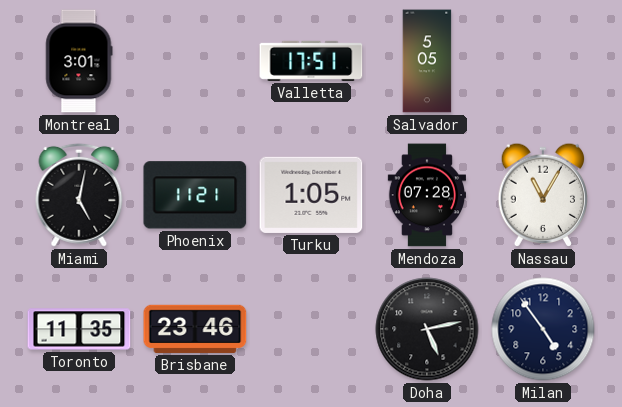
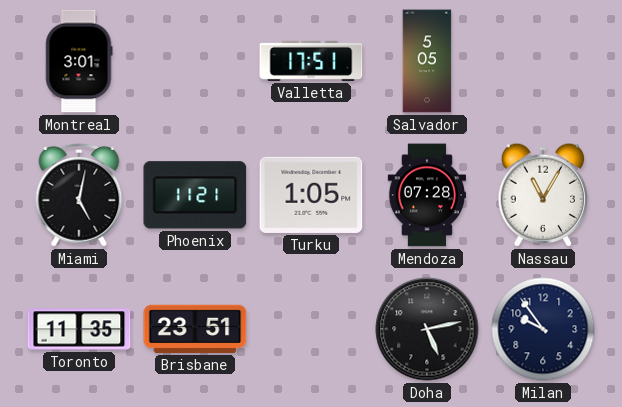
Brisbane: 23:46 -> 23:51
Milan: 4:54 -> 9:54
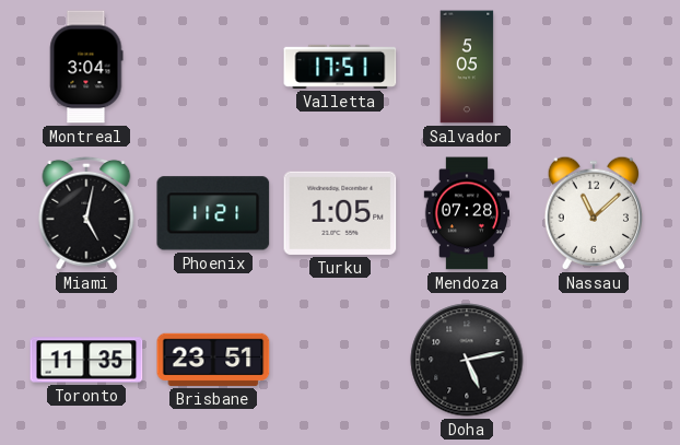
Montreal: 3:01 -> 3:04
Nassau: 11:05 -> 11:08
Milan: 9:54 -> none
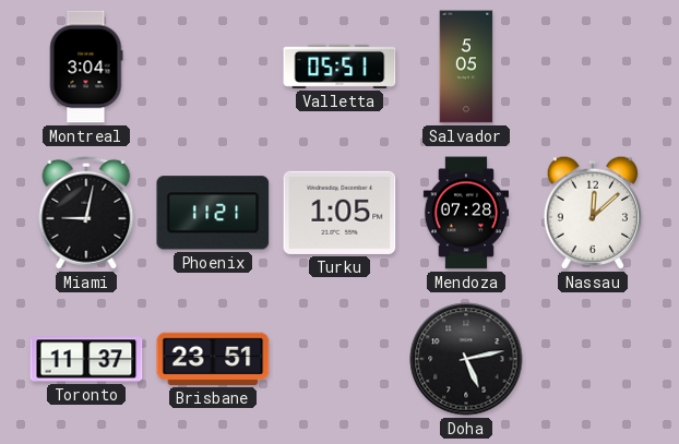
Valletta: 17:51 -> 05:51
Miami: 5:02 -> 9:02
Nassau: 11:08 -> 12:08
Toronto: 11:35 -> 11:37
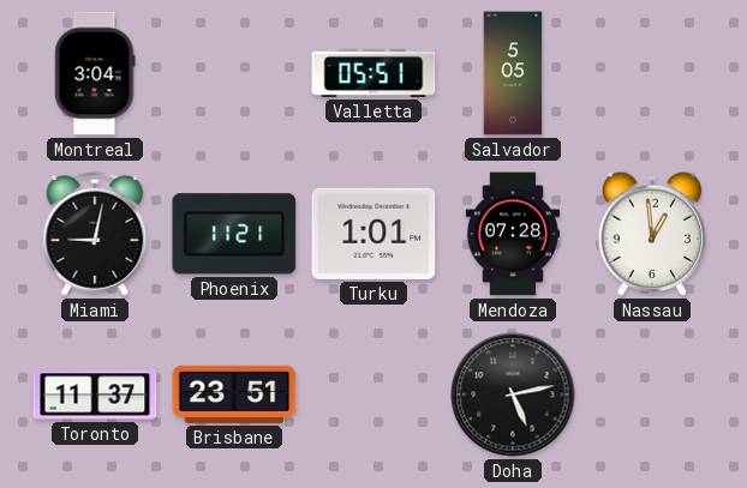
Turku: 1:05 -> 1:01
Nassau: 12:08 -> 12:59
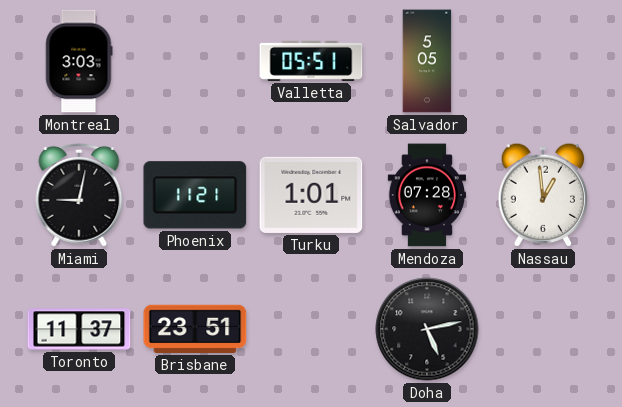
Montreal: 3:04 -> 3:03
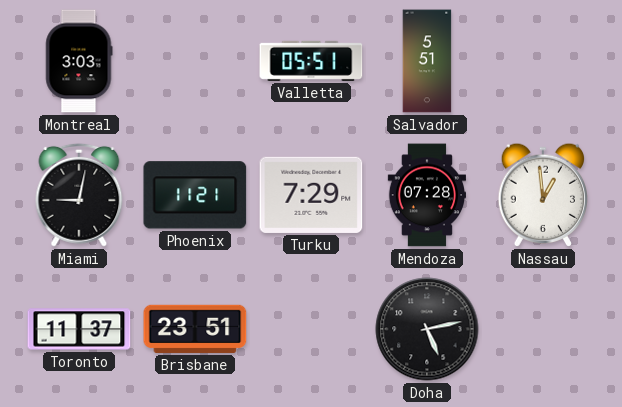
Salvador: 5:05 -> 5:51
Turku: 1:01 -> 7:29
